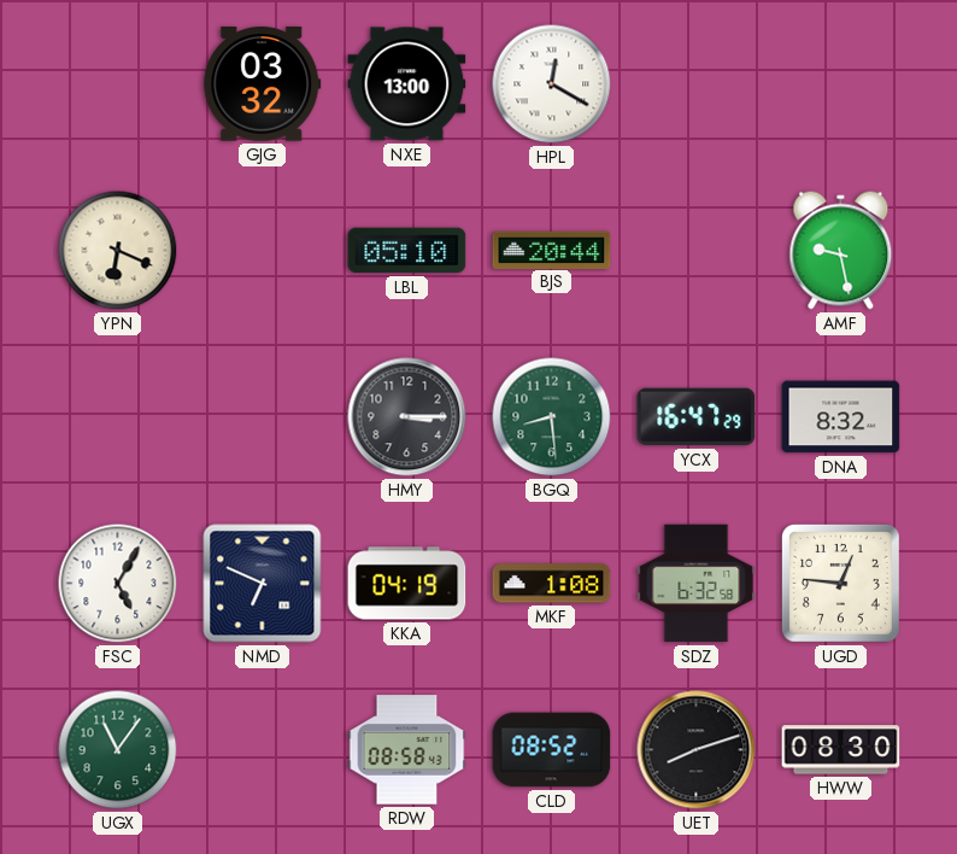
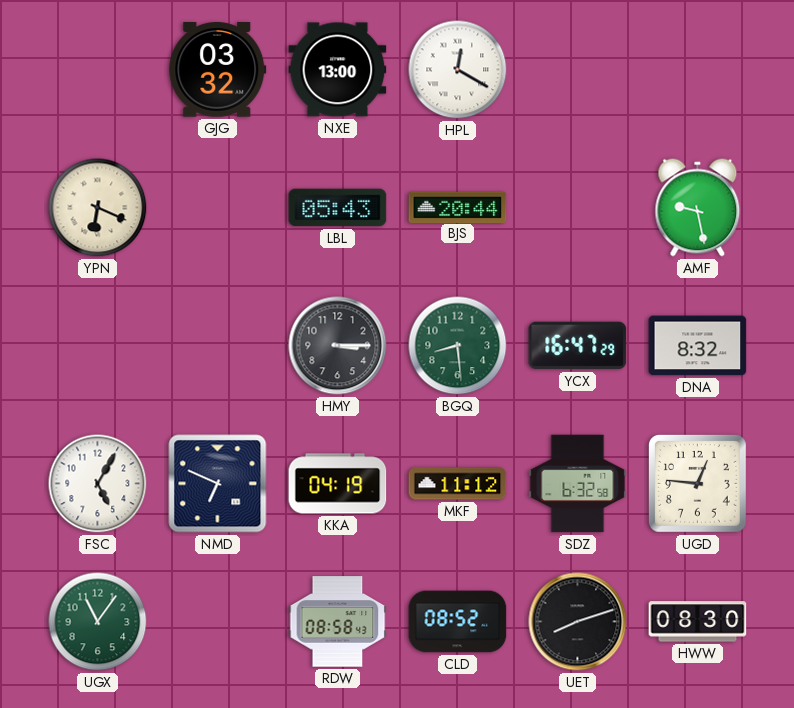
LBL: 05:10 -> 05:43
MKF: 1:08 -> 11:12
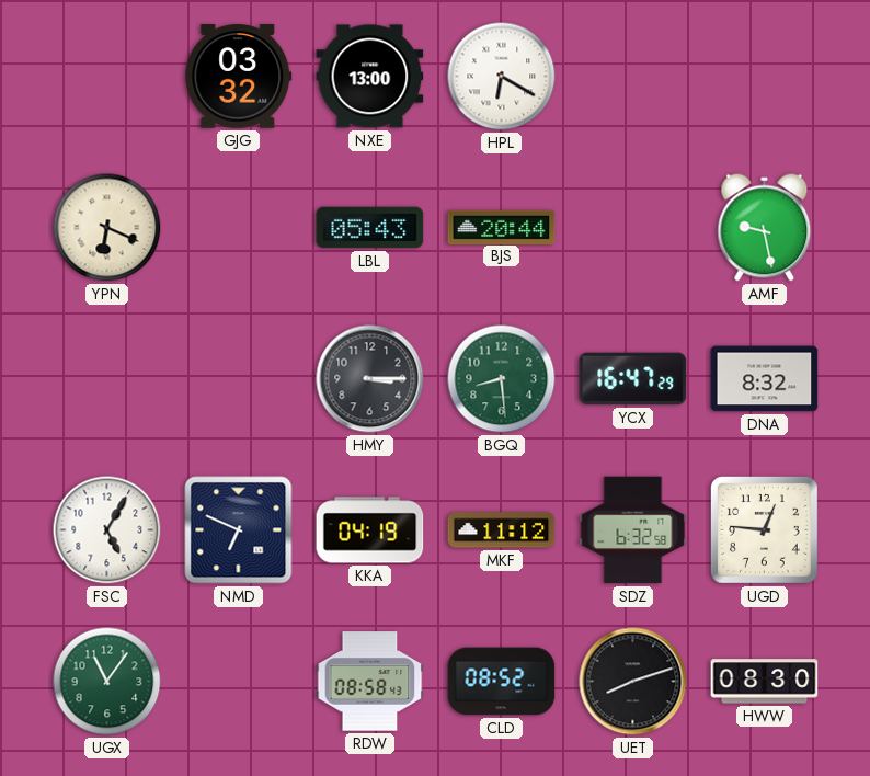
HPL: 12:20 -> 6:20
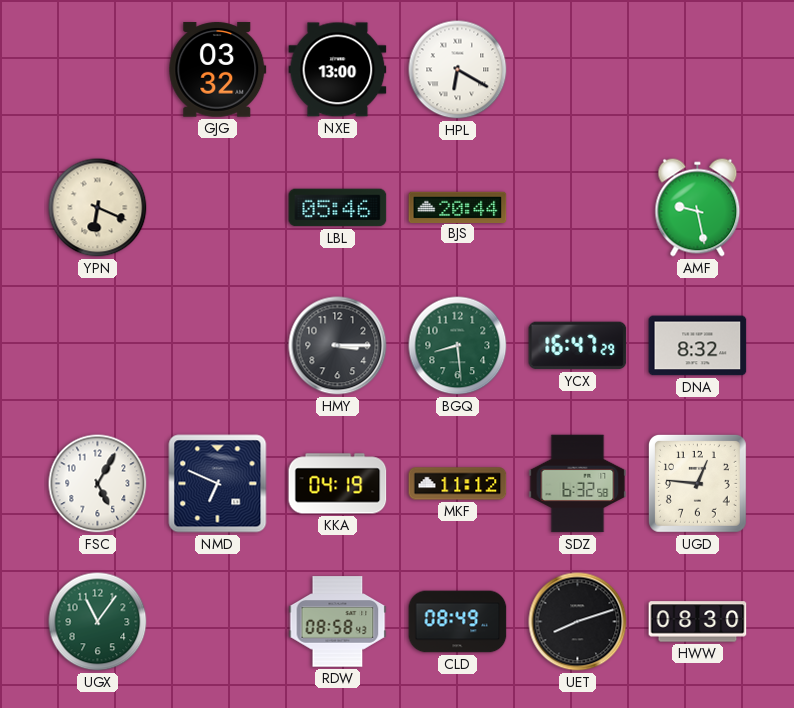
LBL: 05:43 -> 05:46
CLD: 08:52 -> 08:49
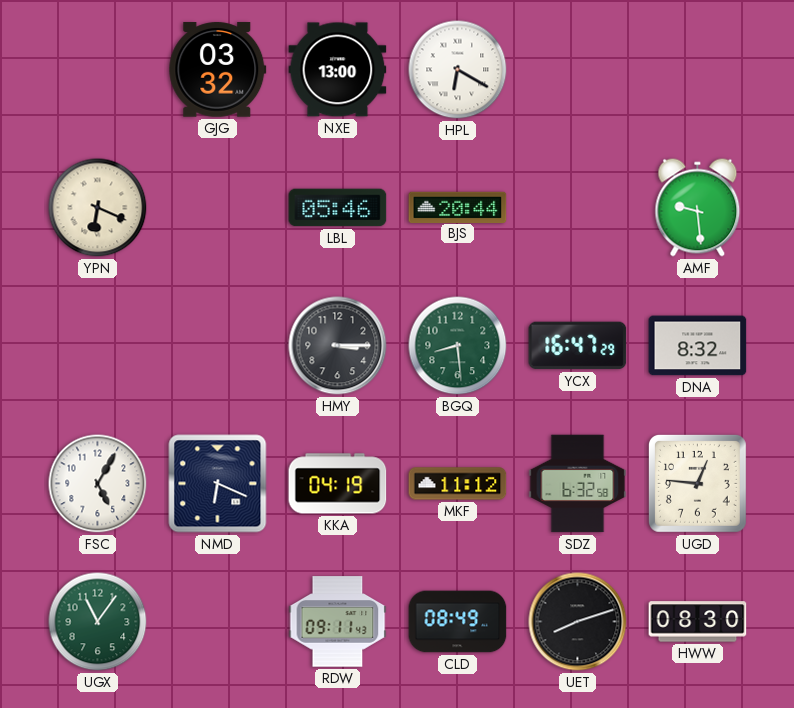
AMF: 9:28 -> 9:29
NMD: 6:49 -> 6:19
RDW: 08:58 -> 09:11
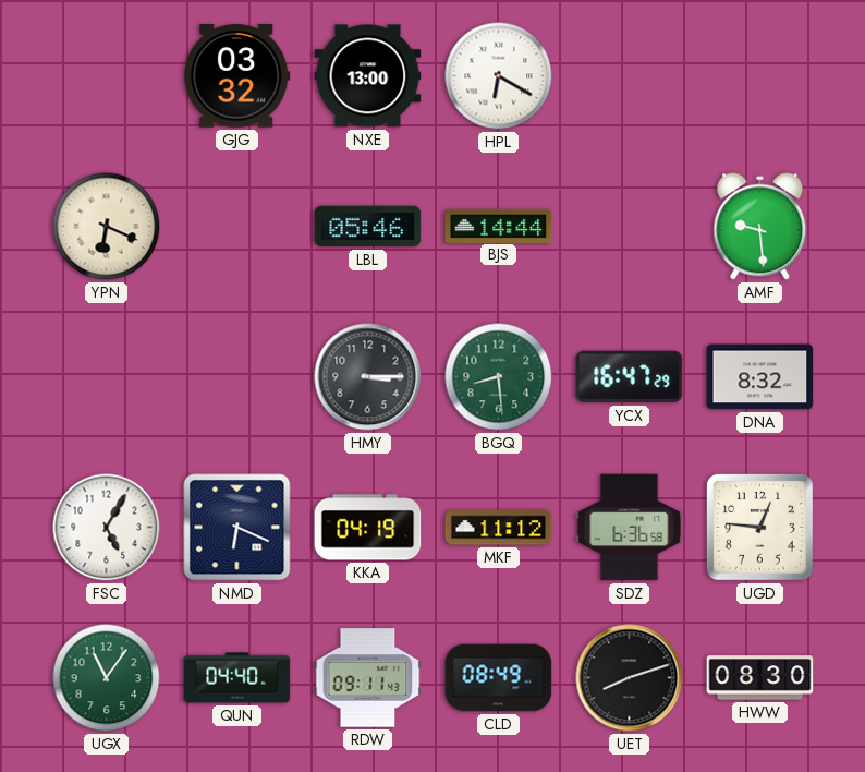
BJS: 20:44 -> 14:44
SDZ: 6:32 -> 6:36
QUN: none -> 04:40
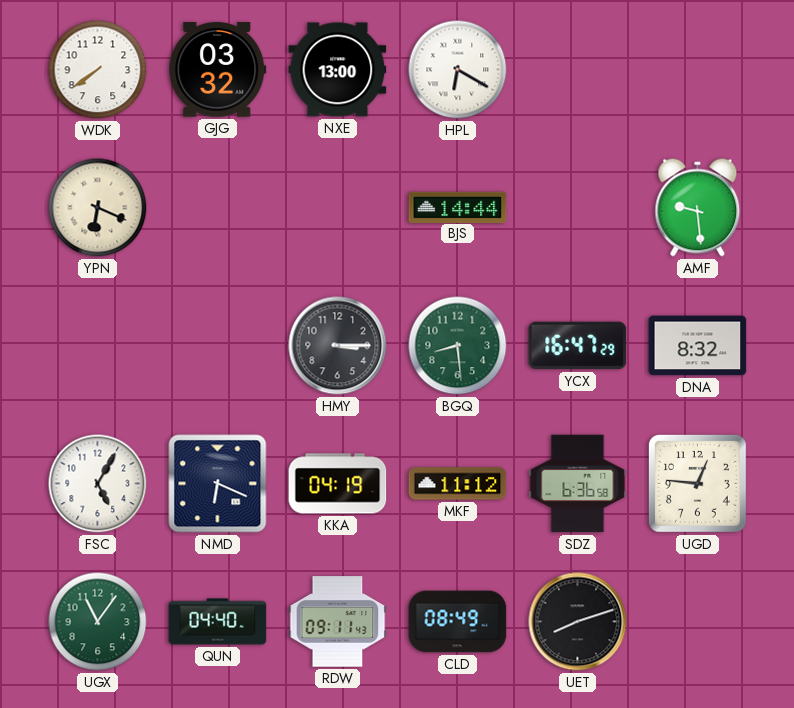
WDK: none -> 7:39
LBL: 05:46 -> none
HWW: 08:30 -> none
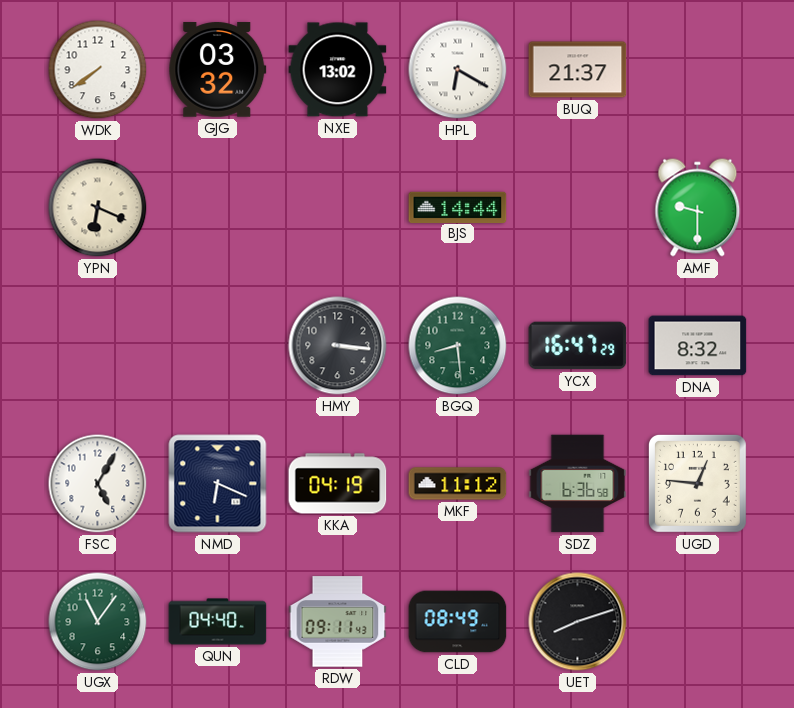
NXE: 13:00 -> 13:02
BUQ: none -> 21:37
AMF: 9:29 -> 9:30
HMY: 3:15 -> 3:16
